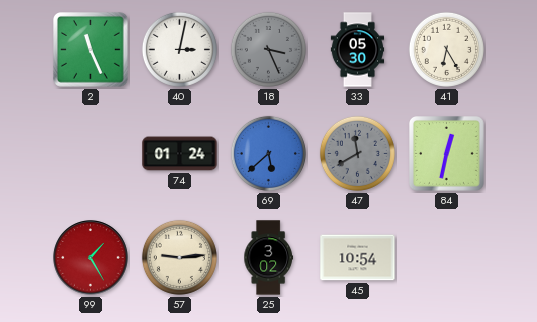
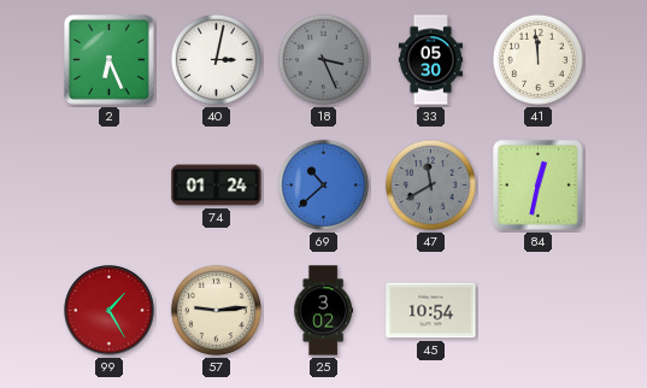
2: 11:26 -> 6:26
41: 6:25 -> 11:59
69: 5:38 -> 10:38
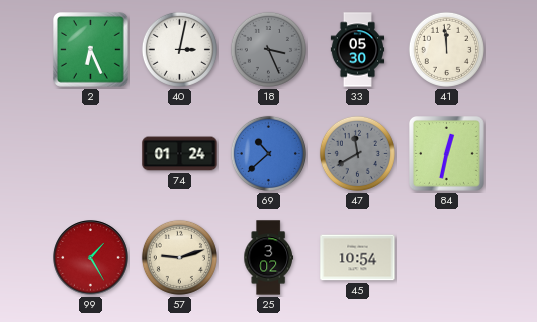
57: 9:14 -> 9:12
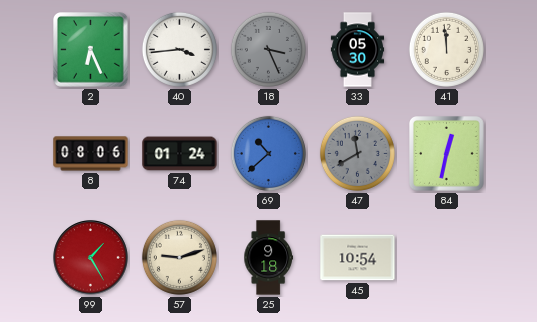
40: 3:02 -> 3:44
8: none -> 08:06
25: 3:02 -> 9:18
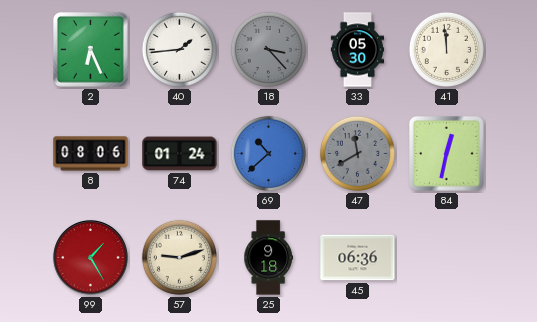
40: 3:44 -> 1:44
18: 3:26 -> 3:23
45: 10:54 -> 06:36
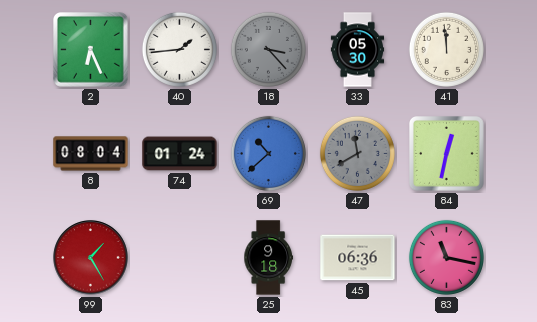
8: 08:06 -> 08:04
57: 9:12 -> none
83: none -> 11:17
